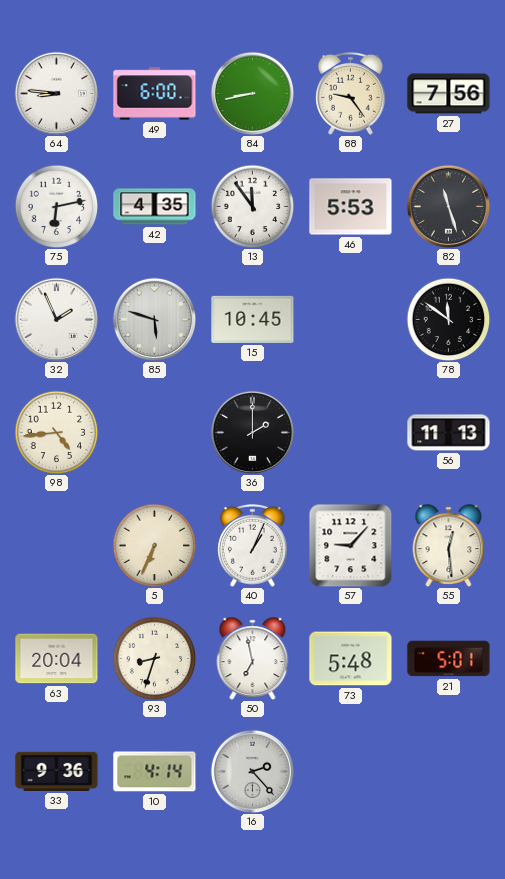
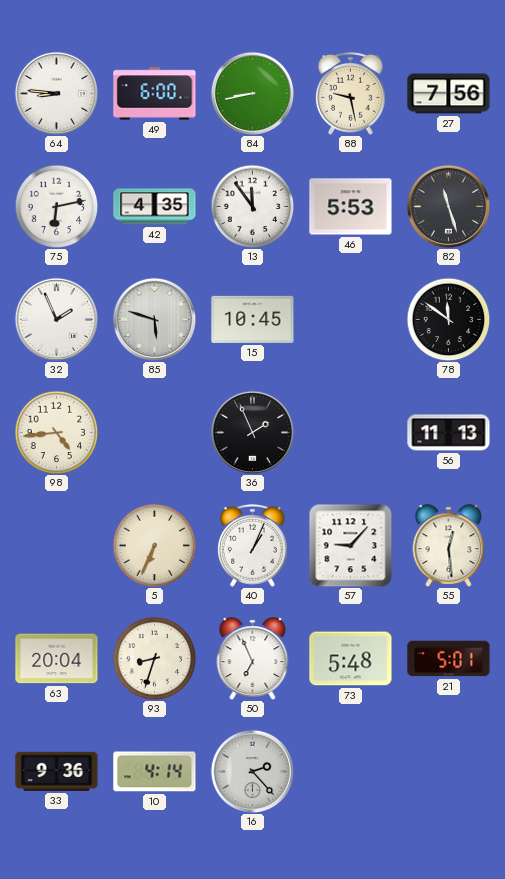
88: 9:24 -> 9:28
36: 2:00 -> 1:56
50: 6:58 -> 6:56
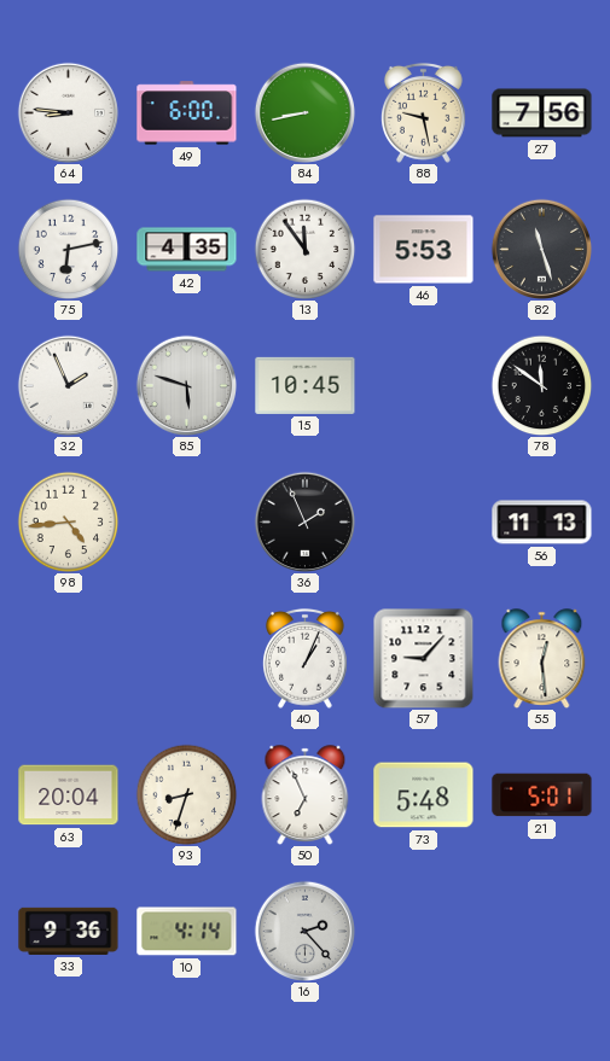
5: 6:34 -> none
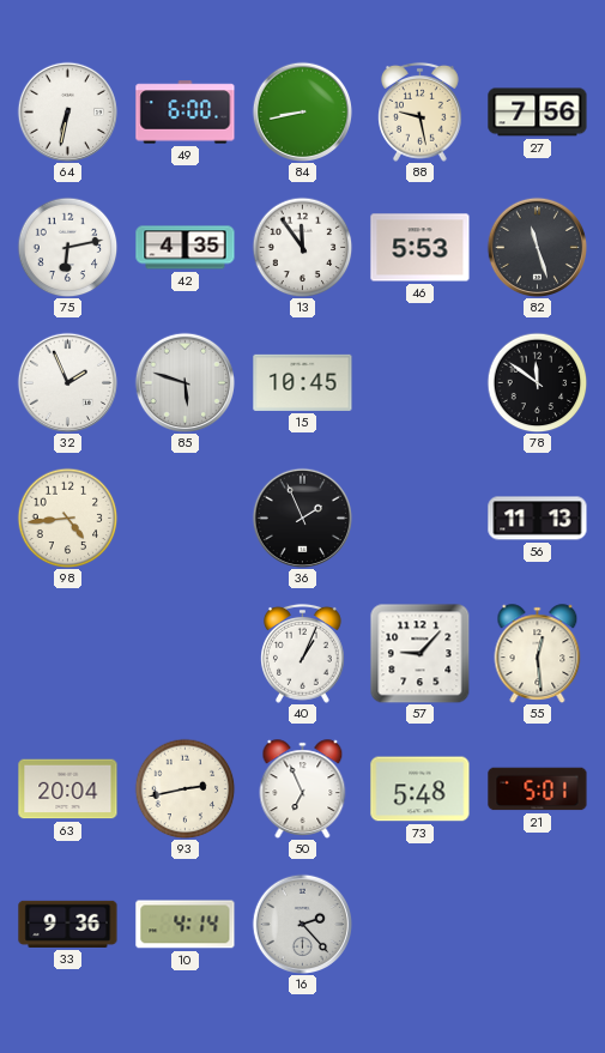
64: 8:46 -> 6:32
93: 8:33 -> 2:43
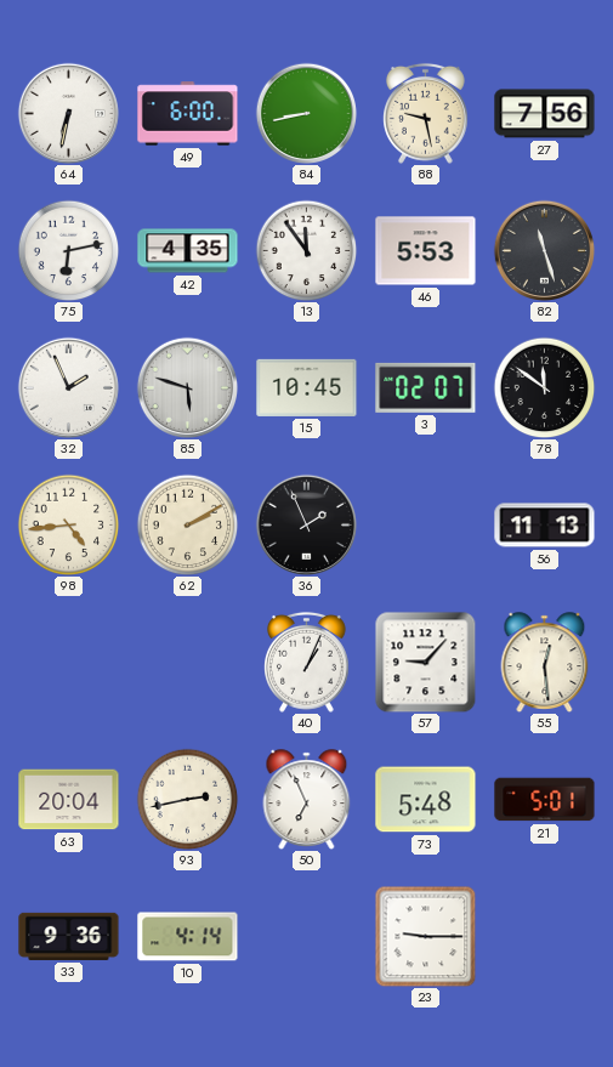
3: none -> 02:07
62: none -> 2:10
16: 2:23 -> none
23: none -> 9:15
